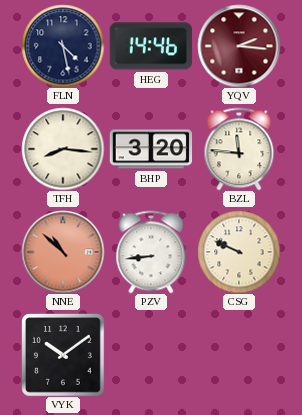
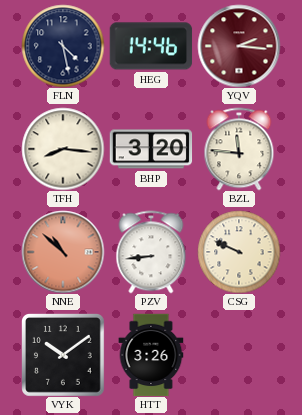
HTT: none -> 3:26
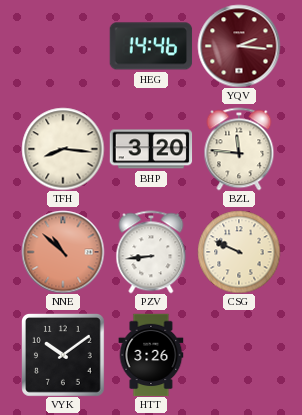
FLN: 4:28 -> none
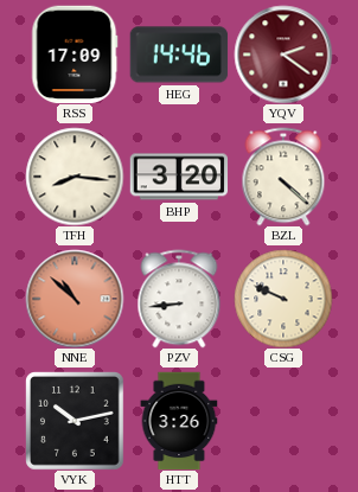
RSS: none -> 17:09
YQV: 2:16 -> 2:21
BZL: 11:46 -> 4:22
VYK: 10:09 -> 10:13
